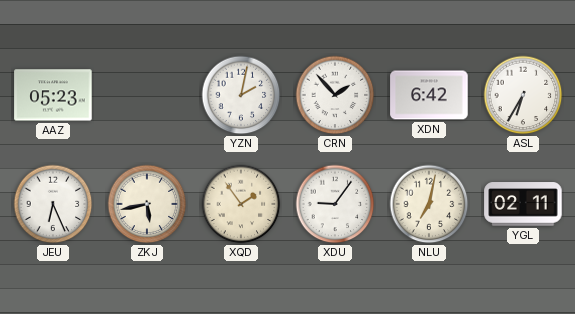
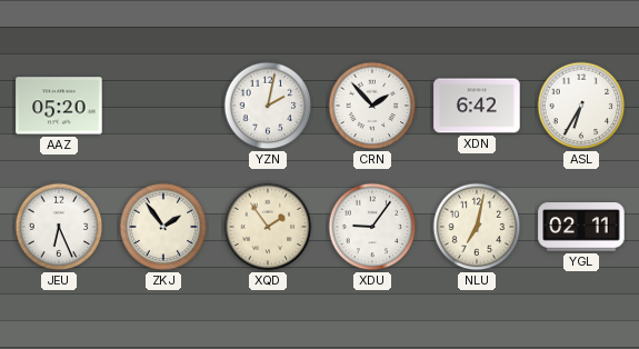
AAZ: 05:23 -> 05:20
ZKJ: 5:43 -> 1:54
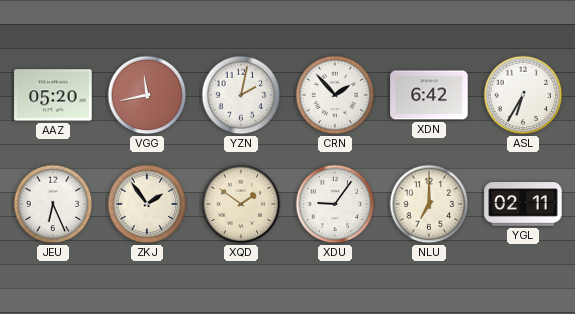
VGG: none -> 11:43
XQD: 1:54 -> 1:51
NLU: 7:02 -> 7:00
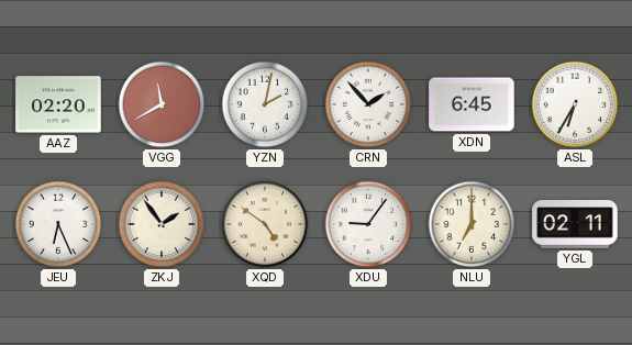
AAZ: 05:20 -> 02:20
VGG: 11:43 -> 11:40
XDN: 6:42 -> 6:45
XQD: 1:51 -> 4:51
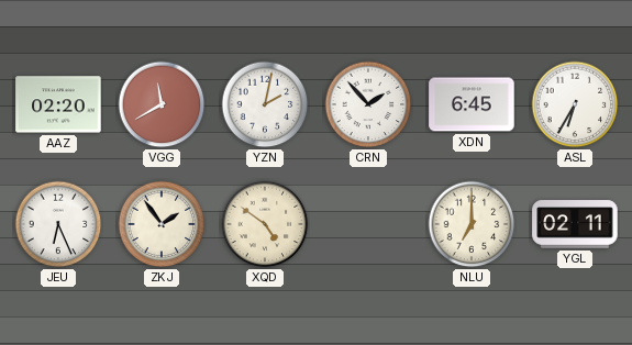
XDU: 9:06 -> none
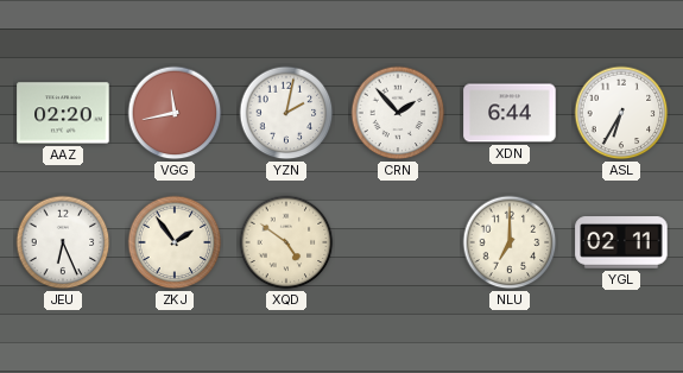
VGG: 11:40 -> 11:43
XDN: 6:45 -> 6:44
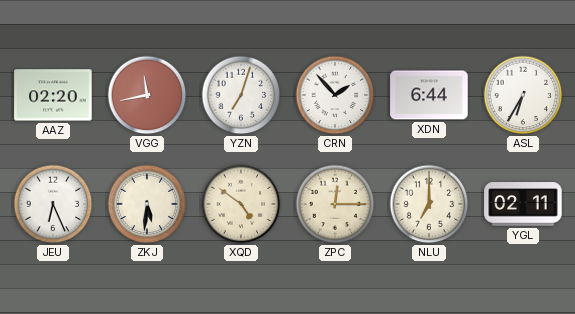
YZN: 2:02 -> 7:03
ZKJ: 1:54 -> 5:31
ZPC: none -> 12:15
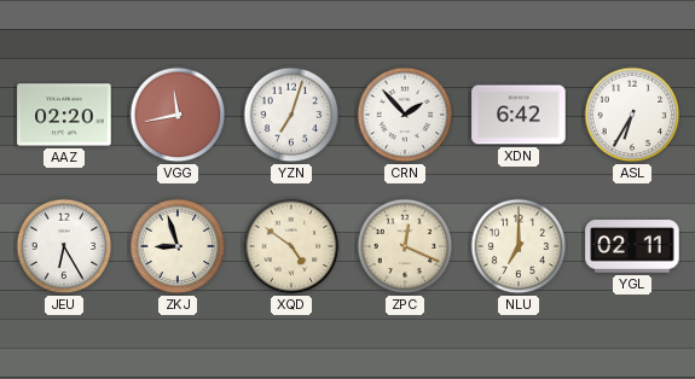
XDN: 6:44 -> 6:42
JEU: 6:26 -> 6:25
ZKJ: 5:31 -> 8:57
ZPC: 12:15 -> 12:19
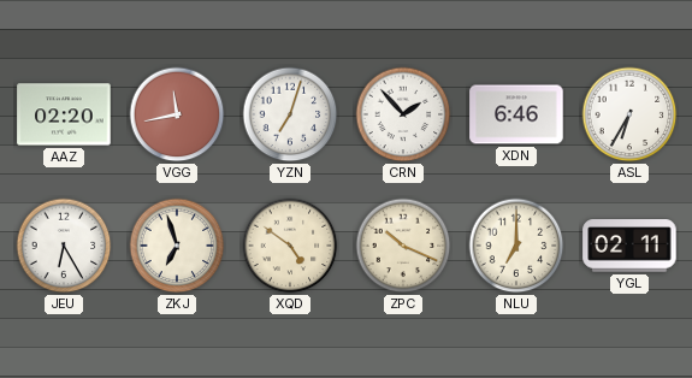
XDN: 6:42 -> 6:46
ZKJ: 8:57 -> 6:57
ZPC: 12:19 -> 10:19
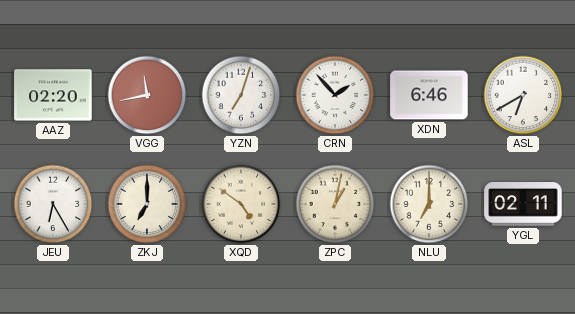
ASL: 6:35 -> 6:40
ZKJ: 6:57 -> 7:00
ZPC: 10:19 -> 1:02
